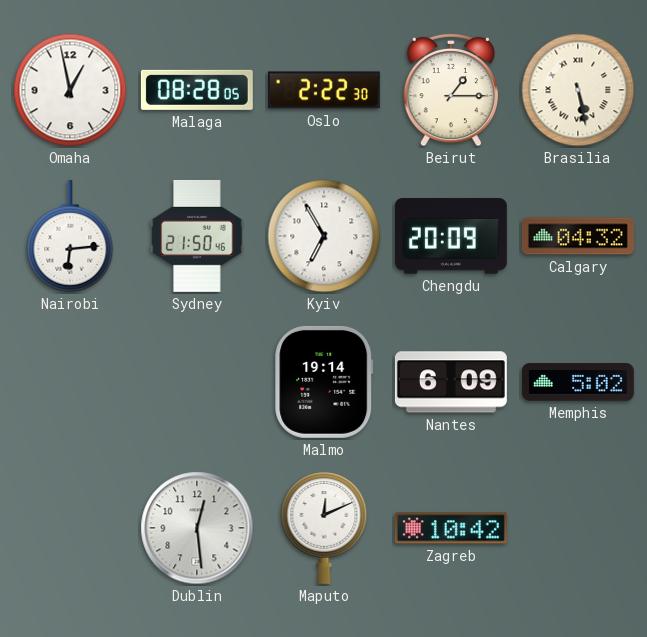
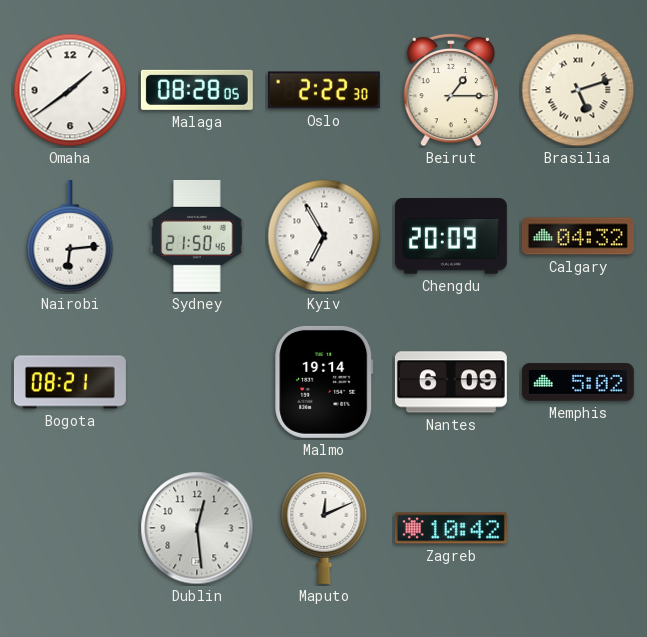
Omaha: 12:58 -> 1:39
Brasilia: 5:28 -> 5:12
Bogota: none -> 08:21
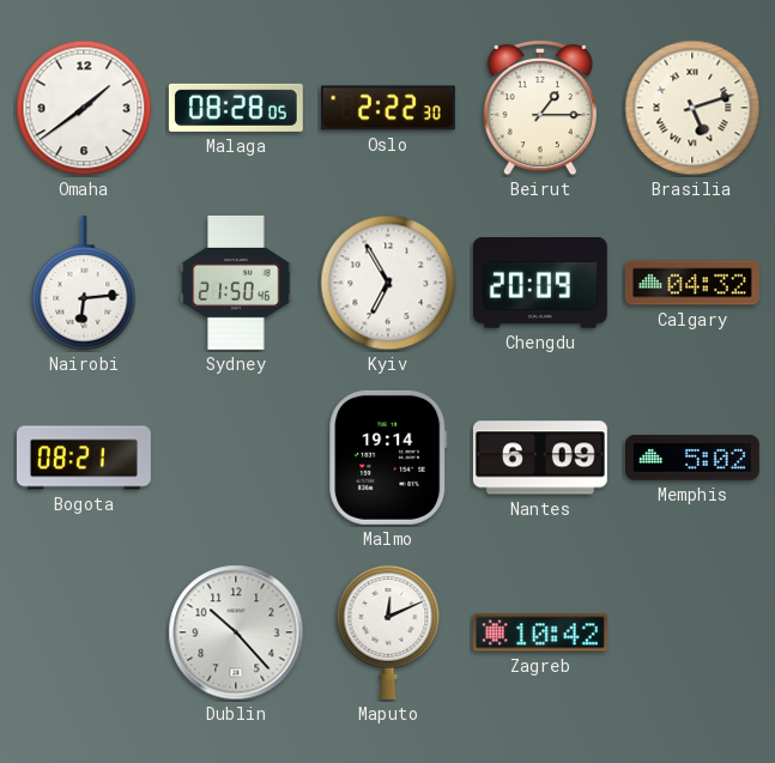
Dublin: 12:29 -> 10:23
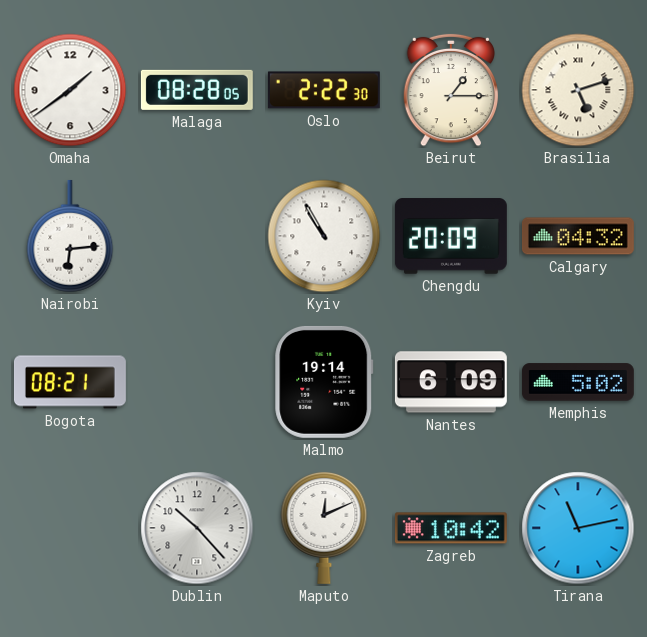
Sydney: 21:50 -> none
Kyiv: 6:55 -> 10:55
Tirana: none -> 11:13
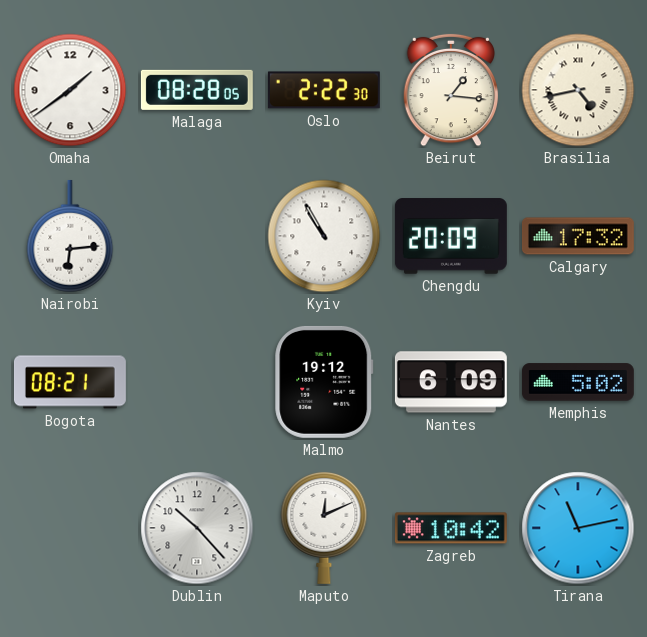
Beirut: 1:15 -> 1:16
Brasilia: 5:12 -> 4:43
Calgary: 04:32 -> 17:32
Malmo: 19:14 -> 19:12
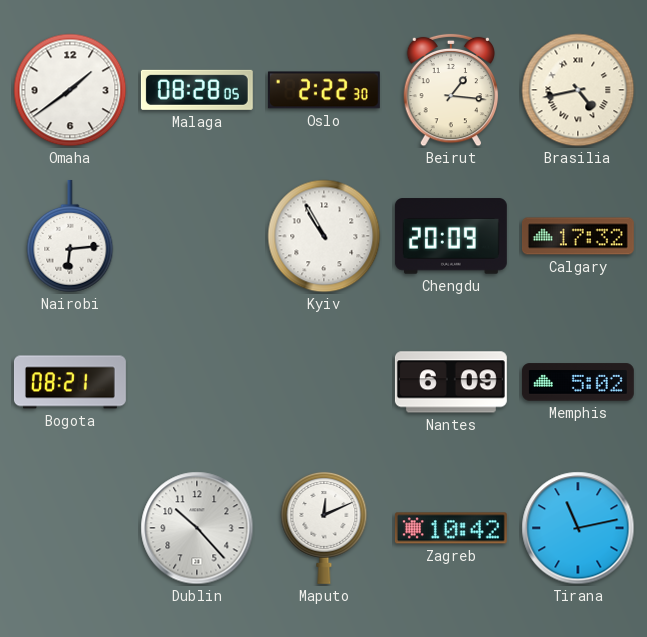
Malmo: 19:12 -> none
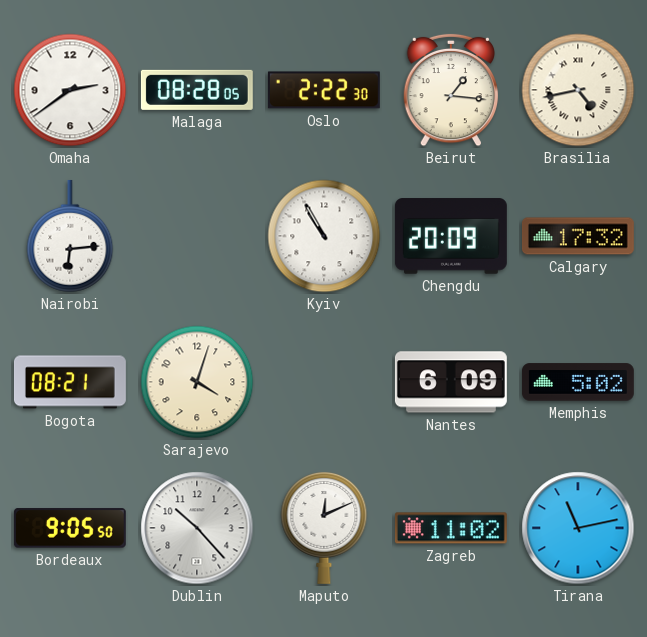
Omaha: 1:39 -> 2:39
Sarajevo: none -> 4:03
Bordeaux: none -> 9:05
Zagreb: 10:42 -> 11:02
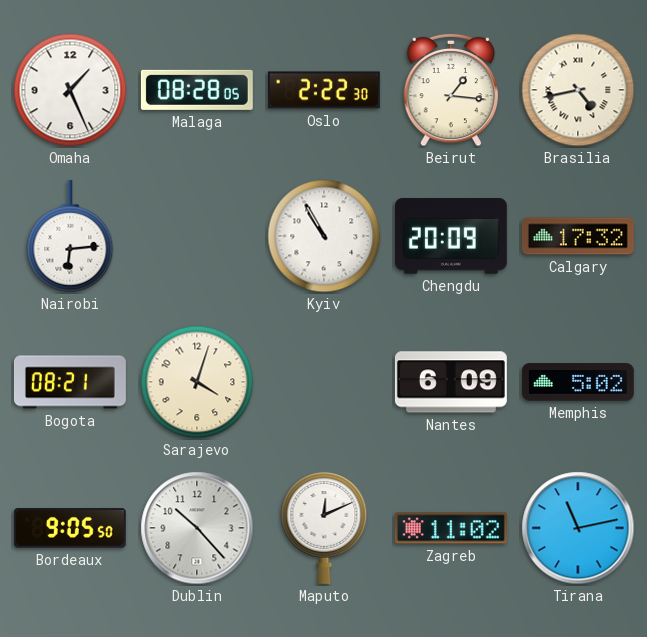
Omaha: 2:39 -> 1:26
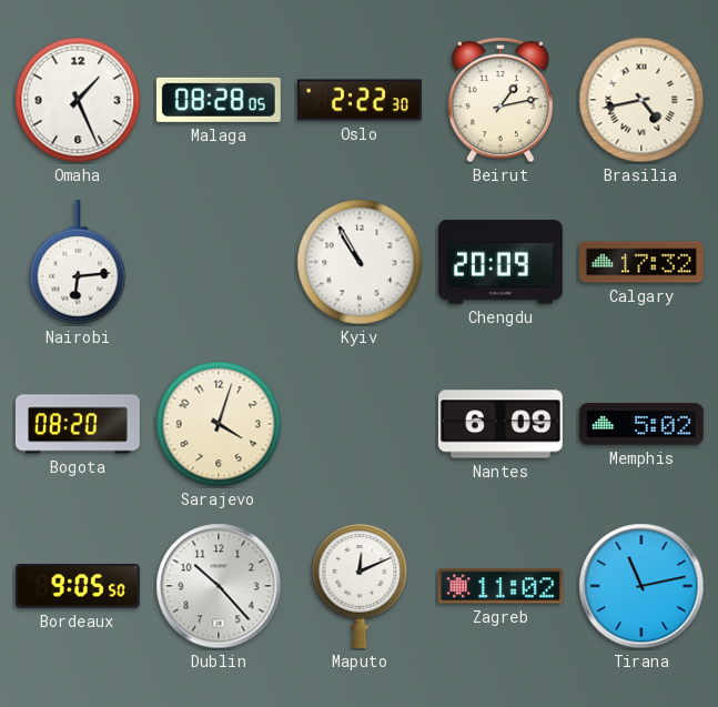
Beirut: 1:16 -> 1:13
Bogota: 08:21 -> 08:20
